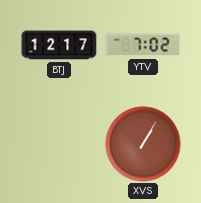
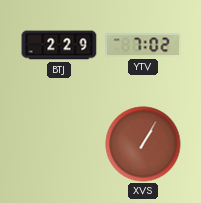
BTJ: 12:17 -> 2:29
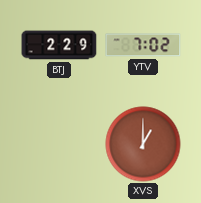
XVS: 1:05 -> 1:00
